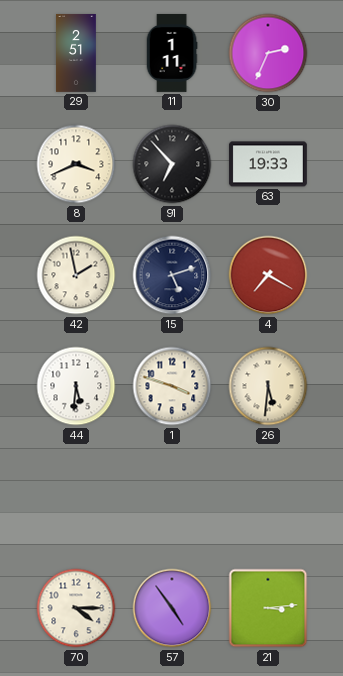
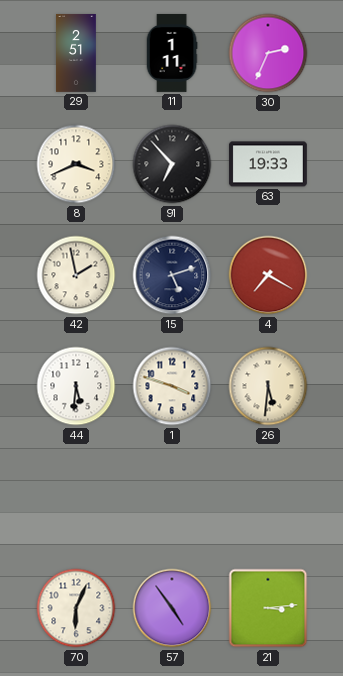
70: 4:15 -> 6:04
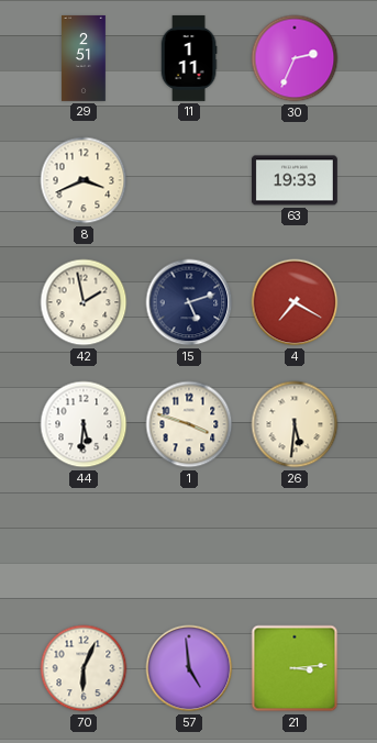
91: 6:53 -> none
57: 4:54 -> 4:59
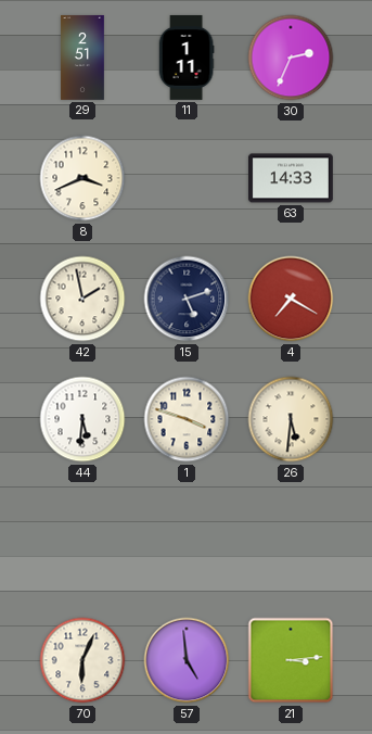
63: 19:33 -> 14:33
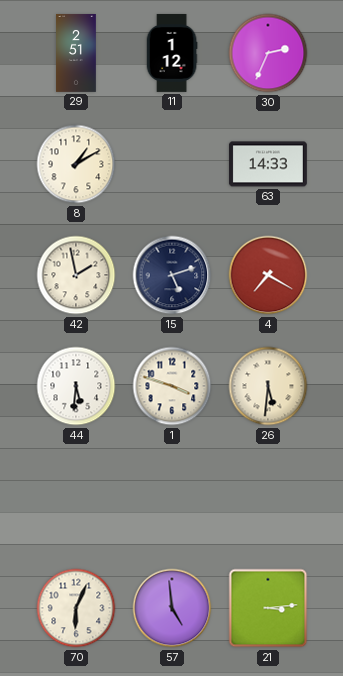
11: 1:11 -> 1:12
8: 3:41 -> 1:10
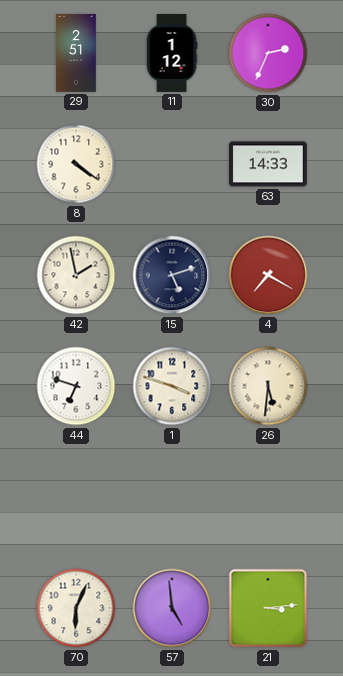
8: 1:10 -> 4:21
44: 5:31 -> 6:48
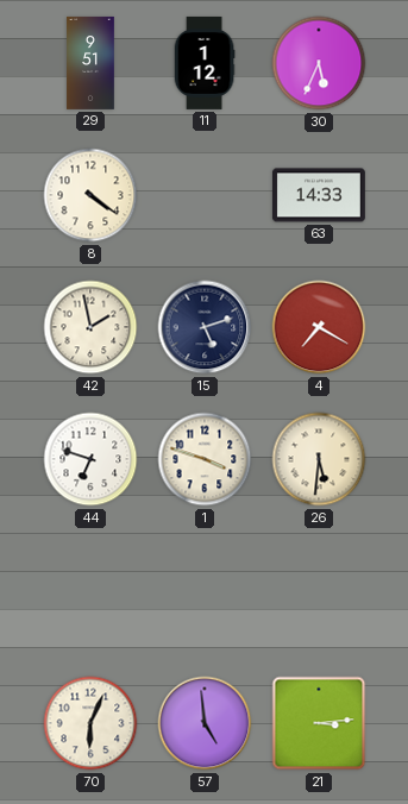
29: 2:51 -> 9:51
30: 2:34 -> 5:34
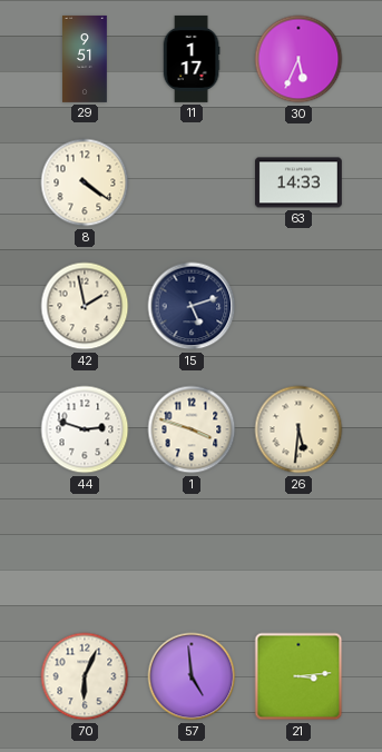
11: 1:12 -> 1:17
4: 7:20 -> none
44: 6:48 -> 2:48
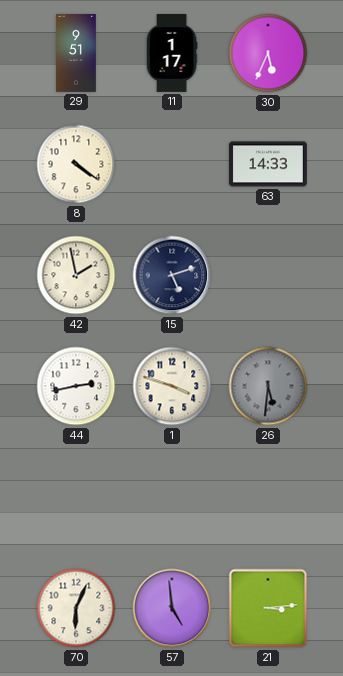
44: 2:48 -> 2:43
26 dial: cream -> grey
